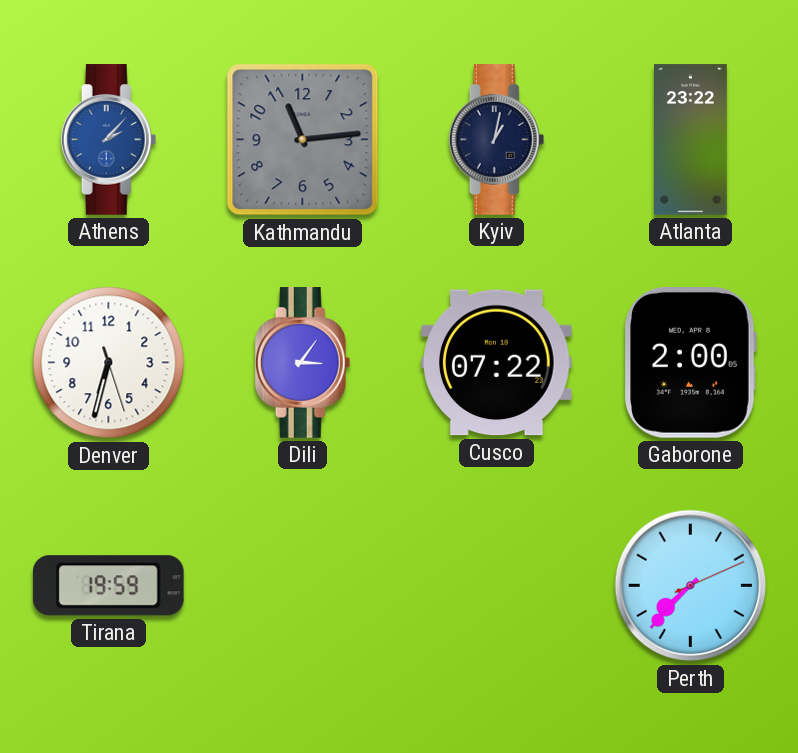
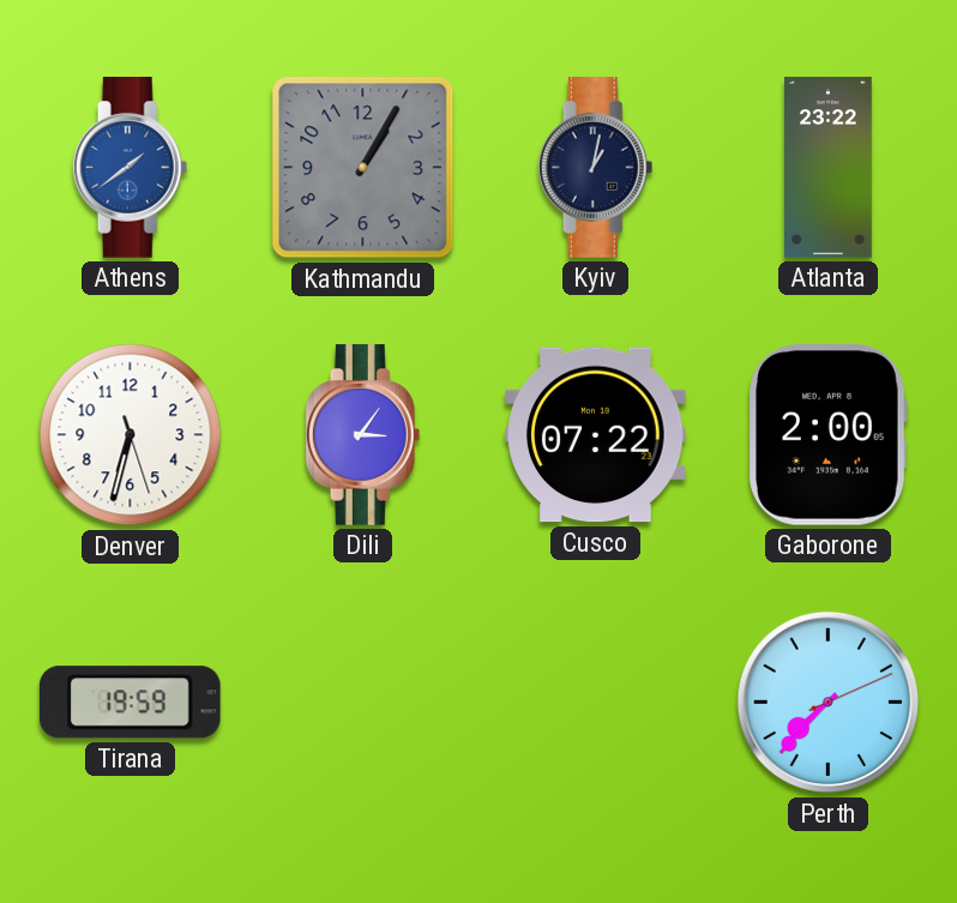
Athens: 2:07 -> 1:39
Kathmandu: 11:14 -> 1:05
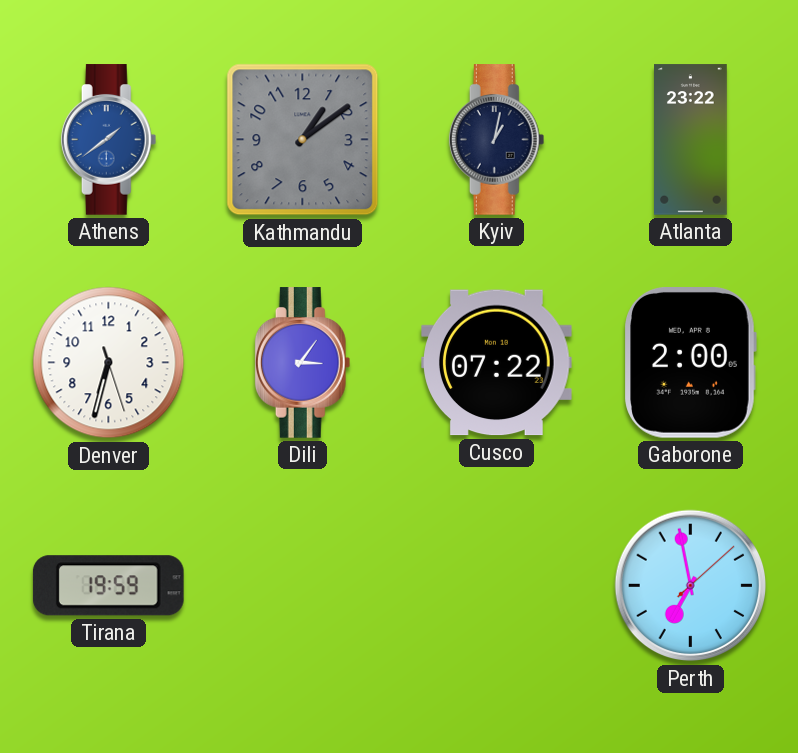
Kathmandu: 1:05 -> 1:09
Perth: 7:37 -> 6:58
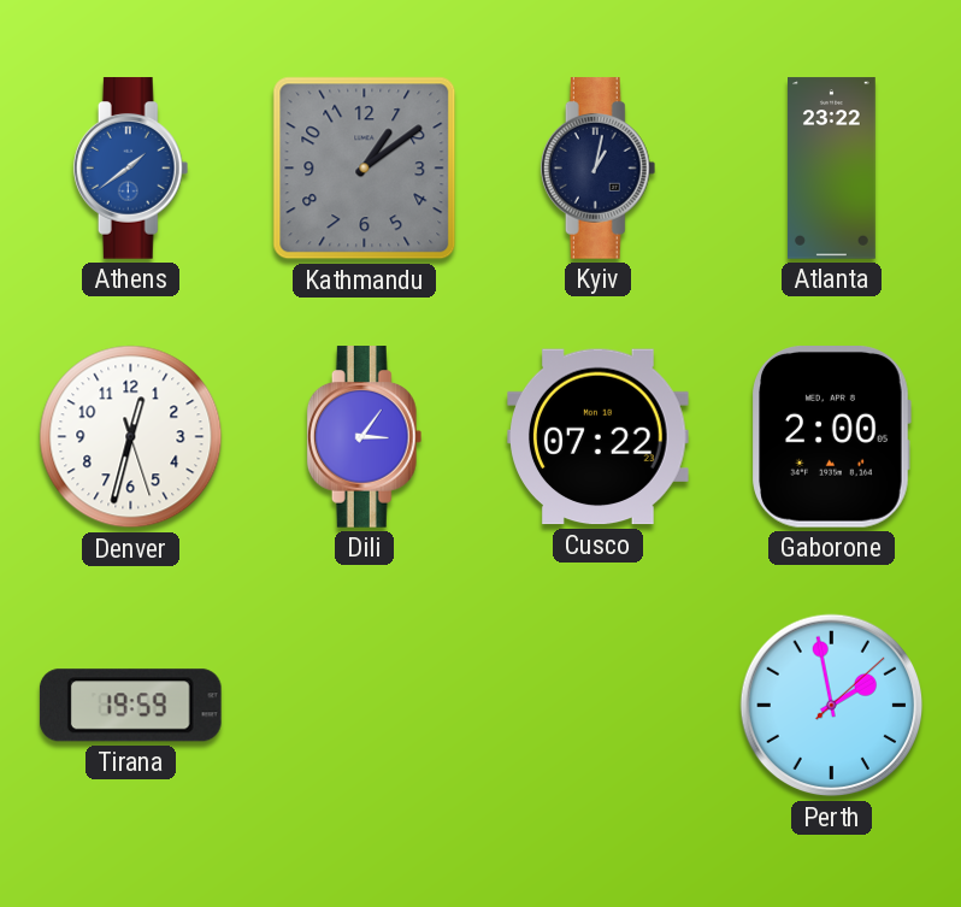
Denver: 6:32 -> 12:32
Perth: 6:58 -> 1:58
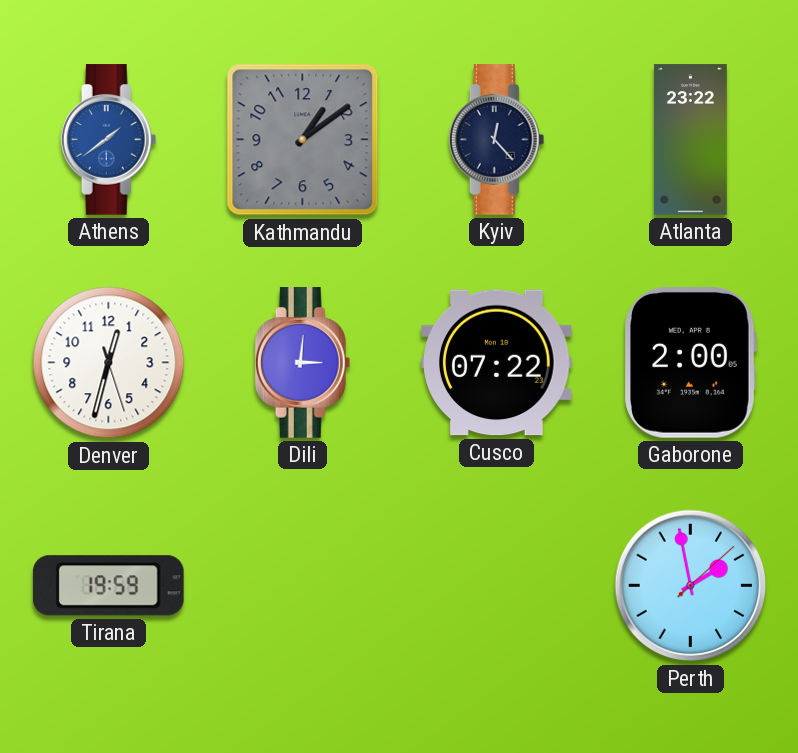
Kyiv: 1:02 -> 12:23
Dili: 3:06 -> 3:01
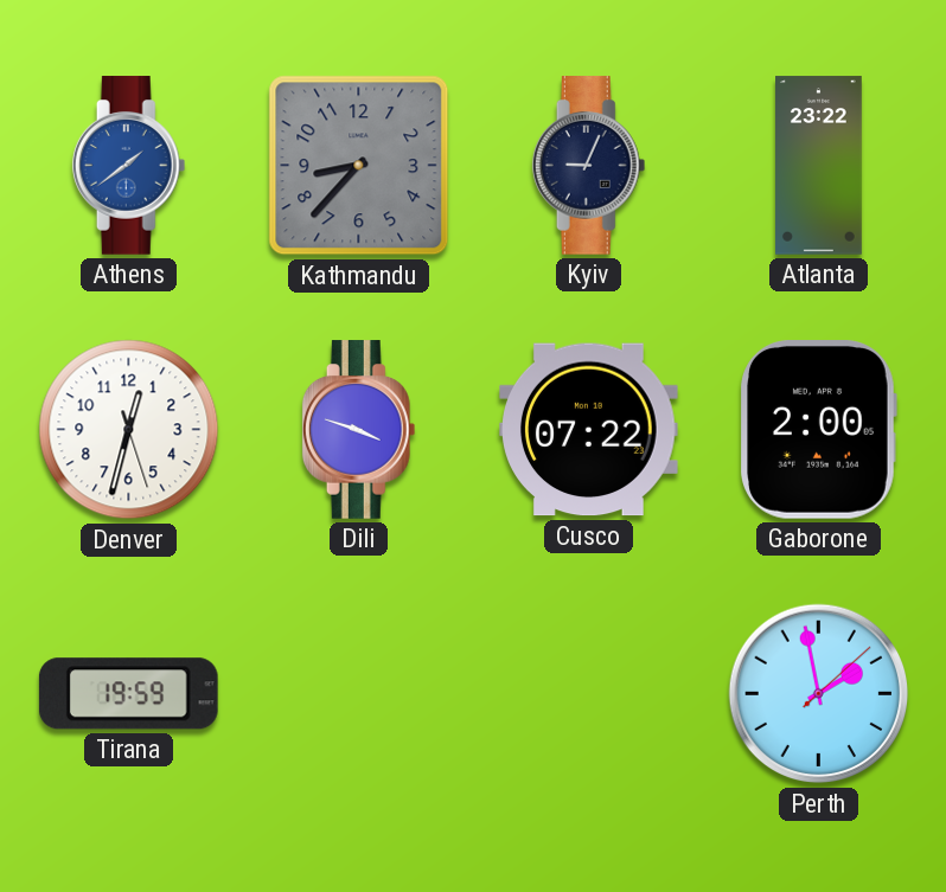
Kathmandu: 1:09 -> 8:37
Kyiv: 12:23 -> 9:04
Dili: 3:01 -> 3:48
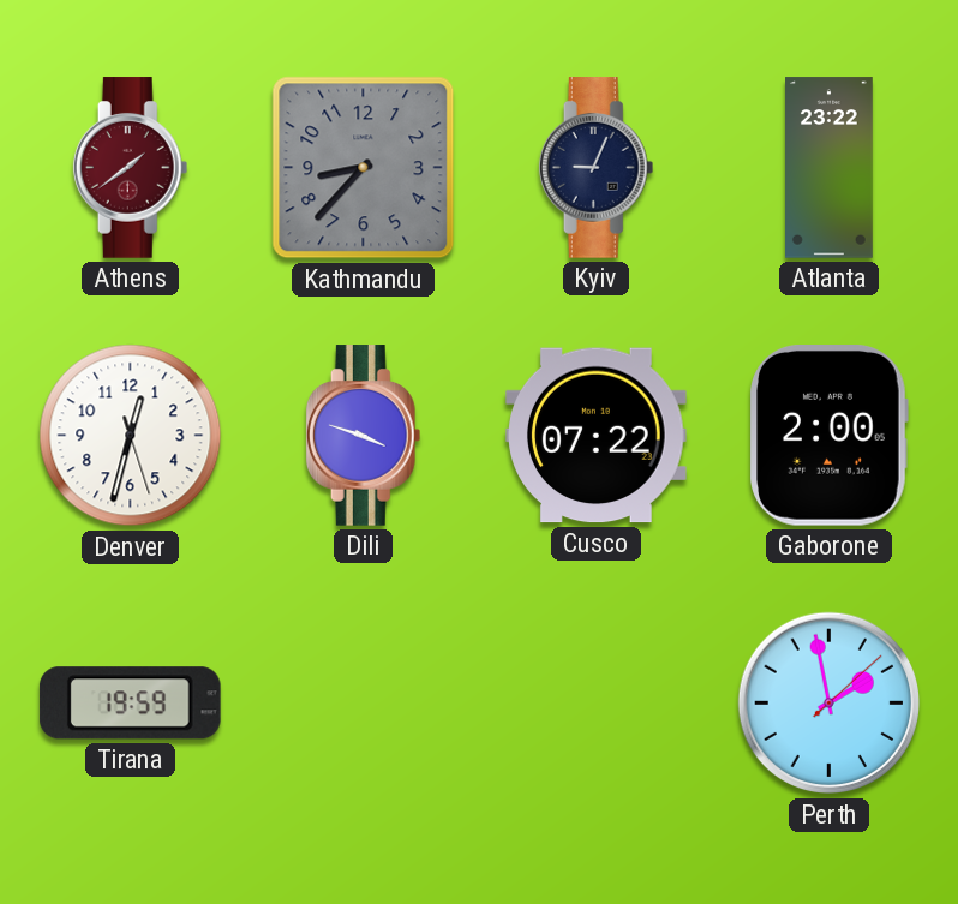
Athens dial: blue -> burgundy
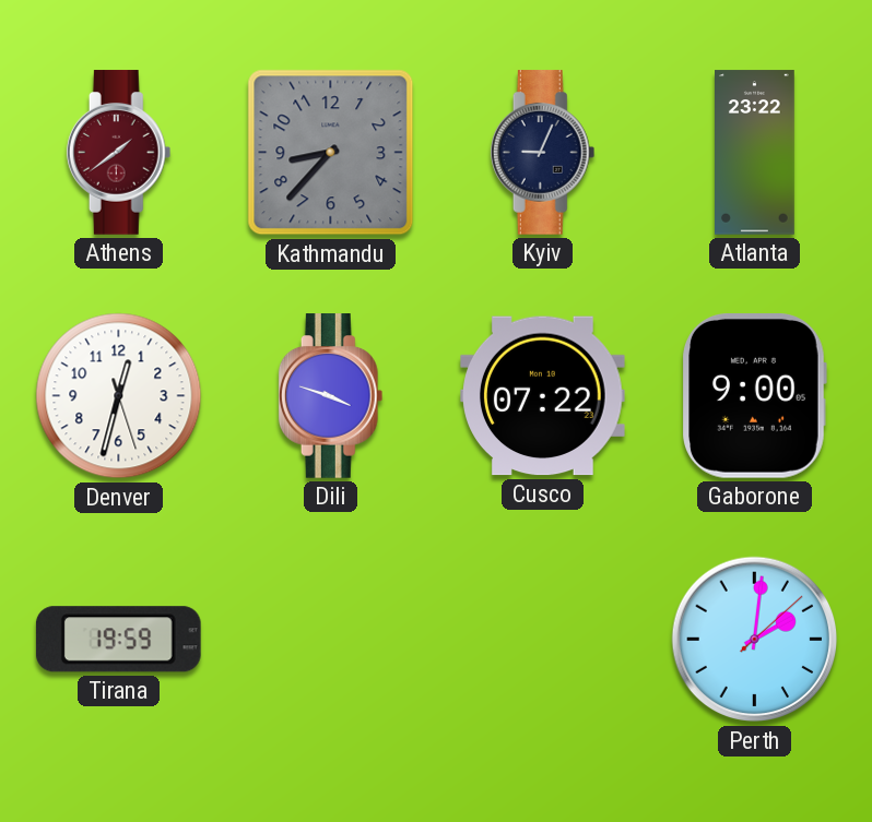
Gaborone: 2:00 -> 9:00
Perth: 1:58 -> 2:01
